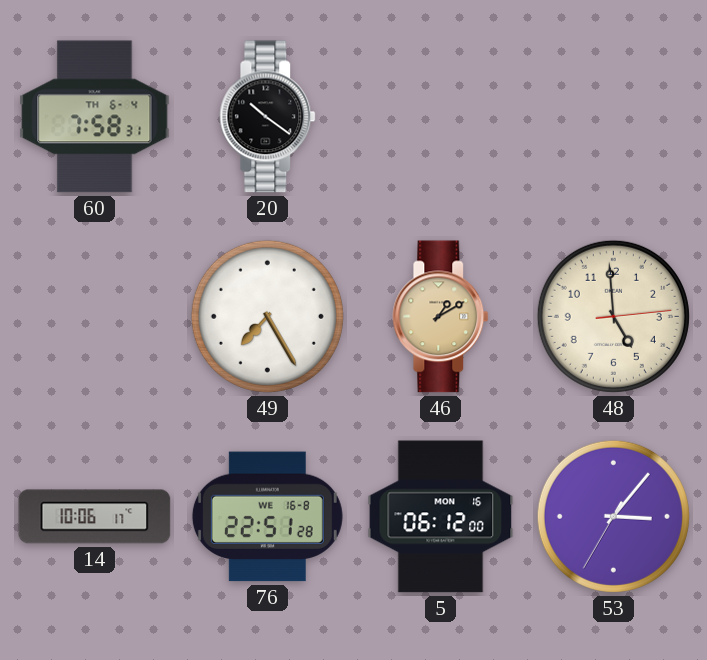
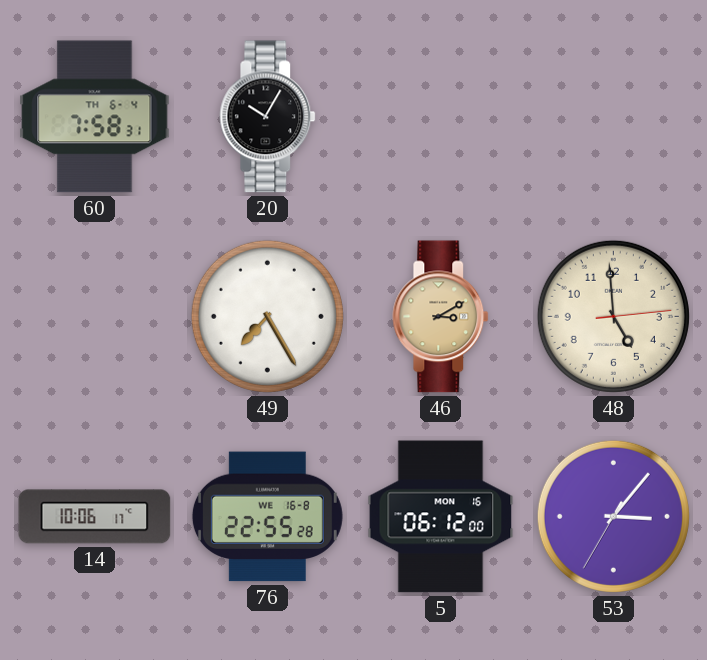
20: 10:21 -> 10:05
46: 1:10 -> 3:10
76: 22:51 -> 22:55
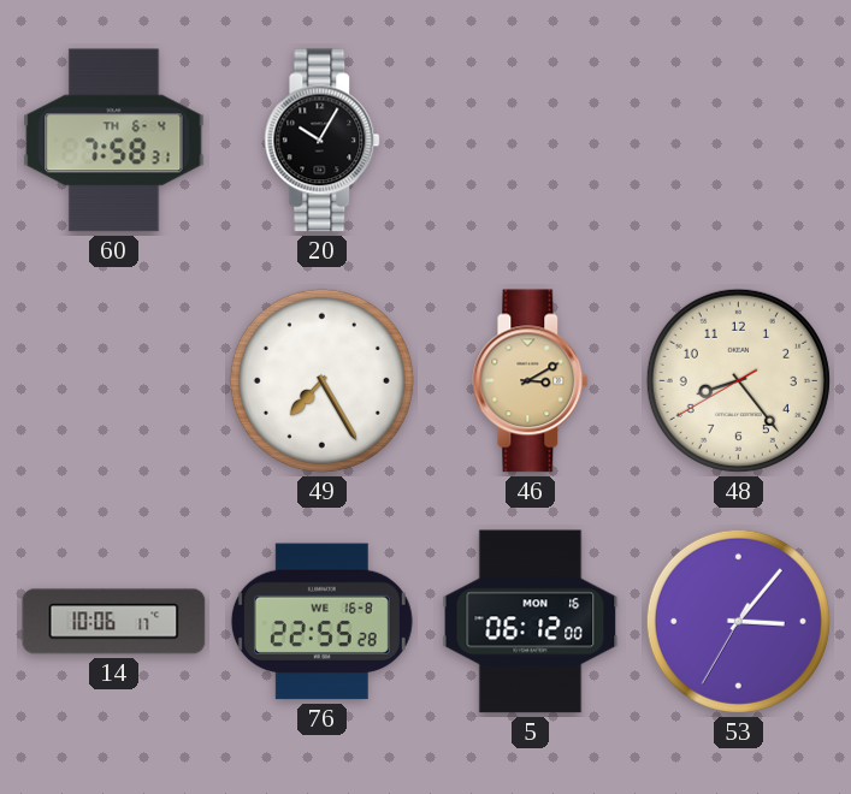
48: 4:59 -> 8:23
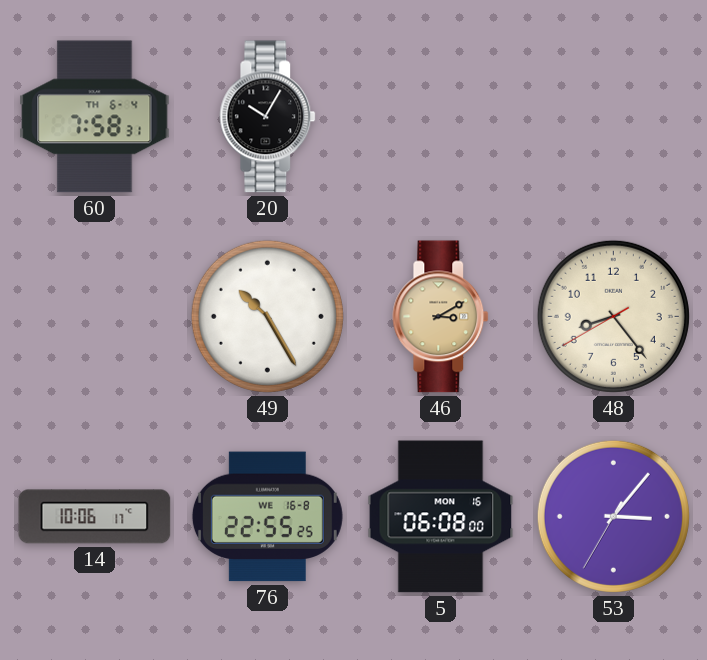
49: 7:25 -> 10:25
76: 22:55:28 -> 22:55:25
5: 06:12 -> 06:08
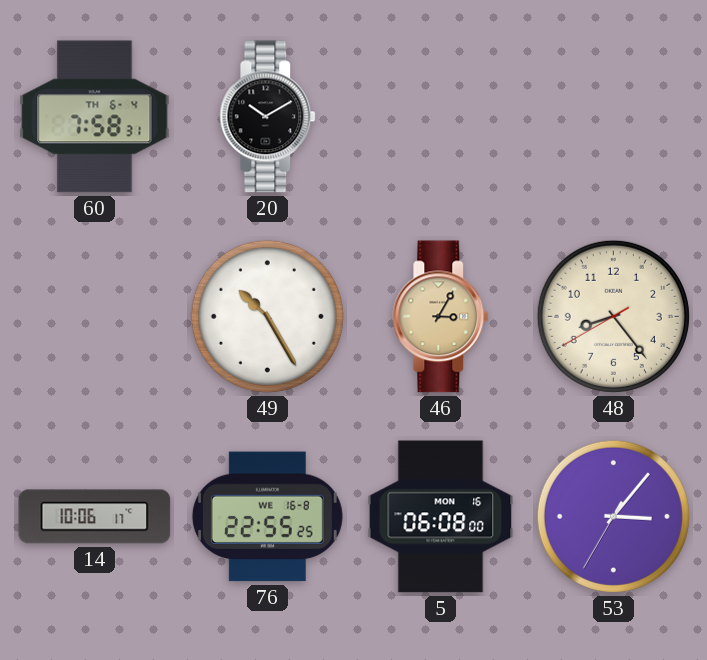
20: 10:05 -> 10:10
46: 3:10 -> 3:05
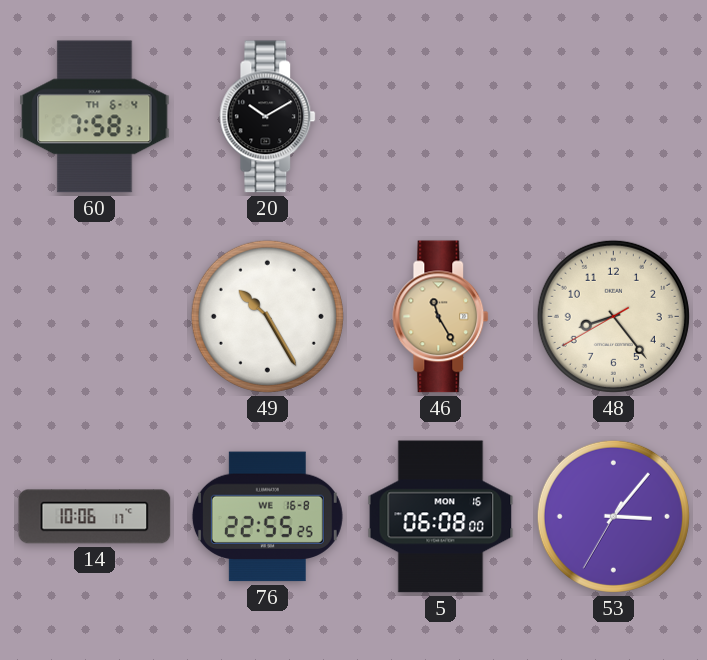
46: 3:05 -> 11:25
